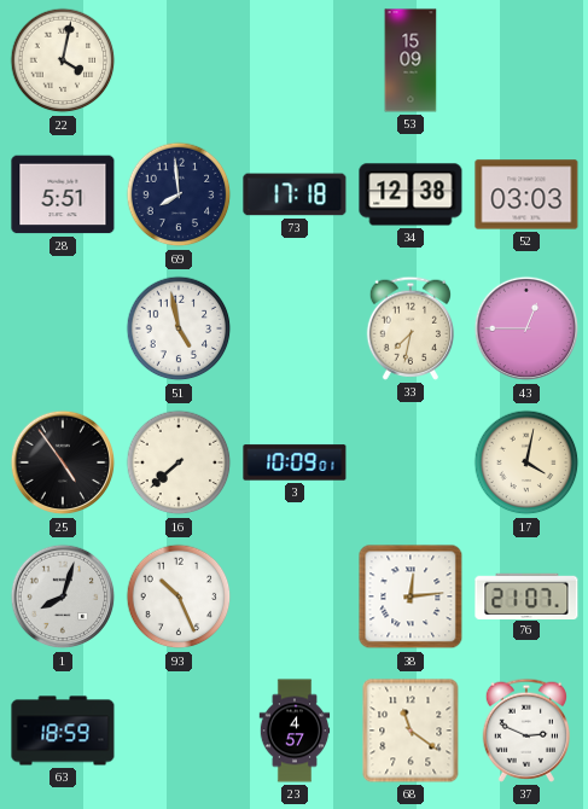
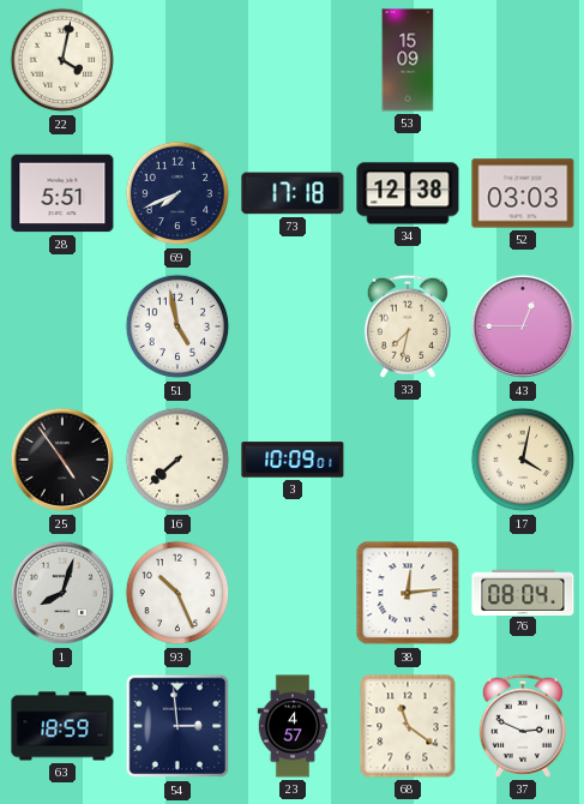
69: 7:59 -> 7:41
76: 21:07 -> 08:04
54: none -> 2:59
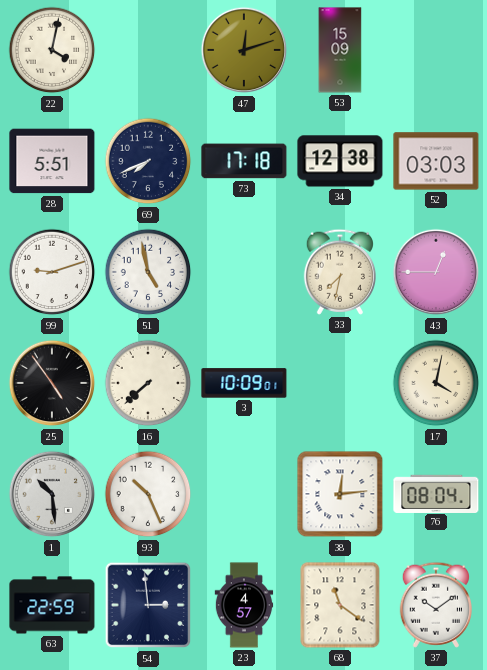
47: none -> 12:12
99: none -> 9:12
1: 8:03 -> 10:29
63: 18:59 -> 22:59
37: 2:49 -> 10:09
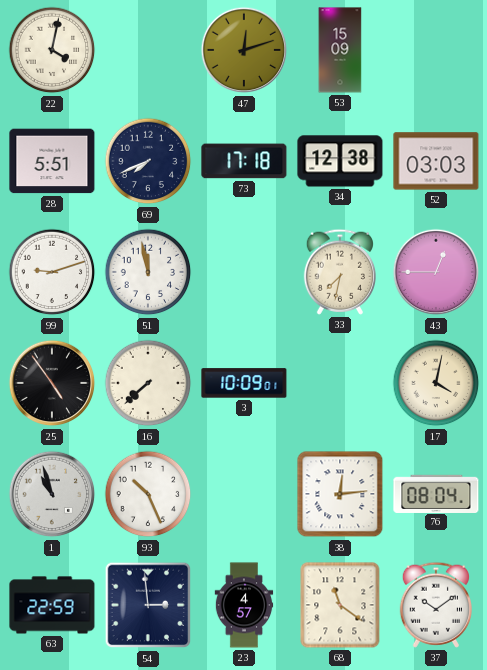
51: 4:58 -> 11:58
1: 10:29 -> 10:57
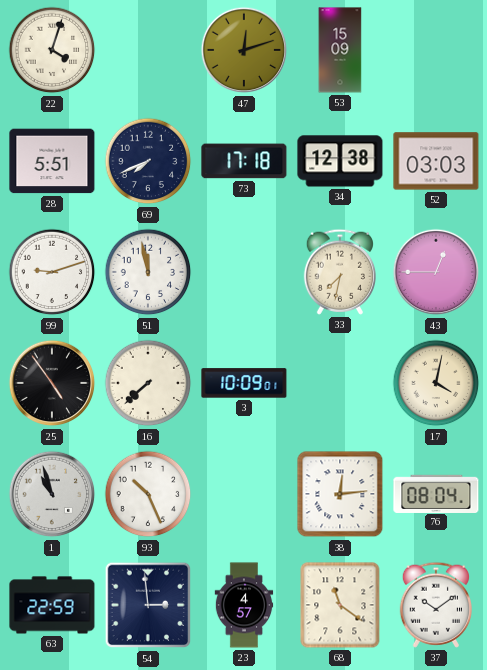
22: 4:02 -> 4:03
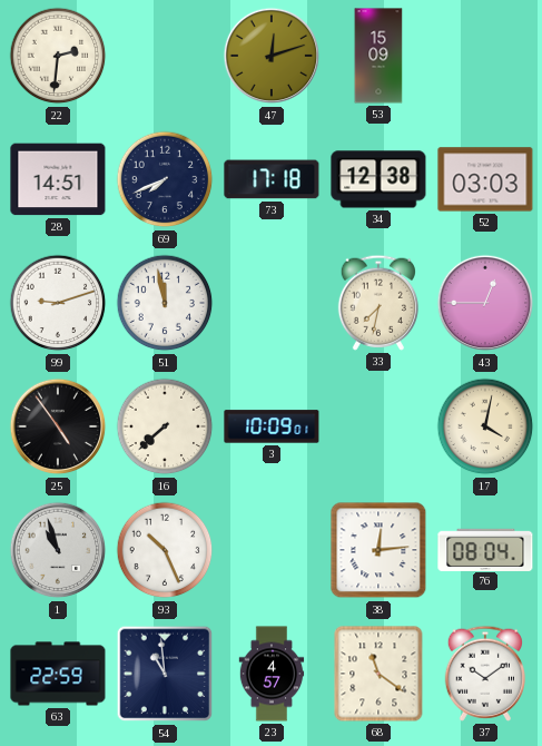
22: 4:03 -> 2:31
28: 5:51 -> 14:51
54: 2:59 -> 10:59
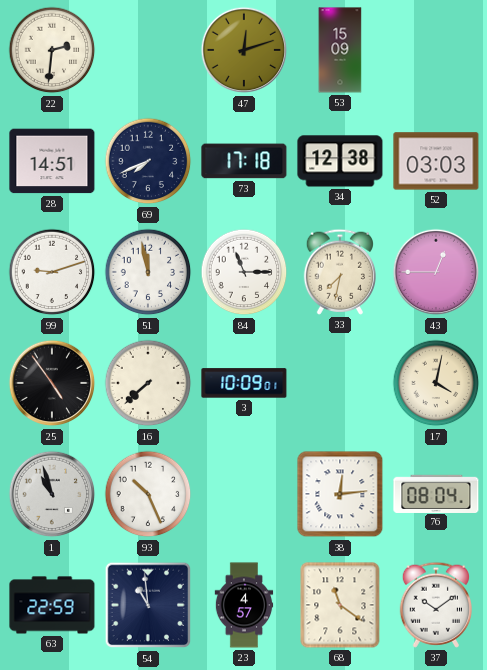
84: none -> 11:15
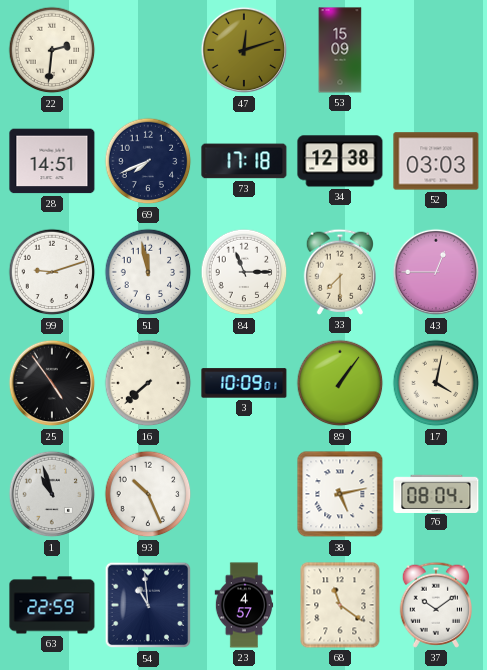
33: 7:32 -> 7:30
89: none -> 1:06
38: 12:14 -> 5:13
